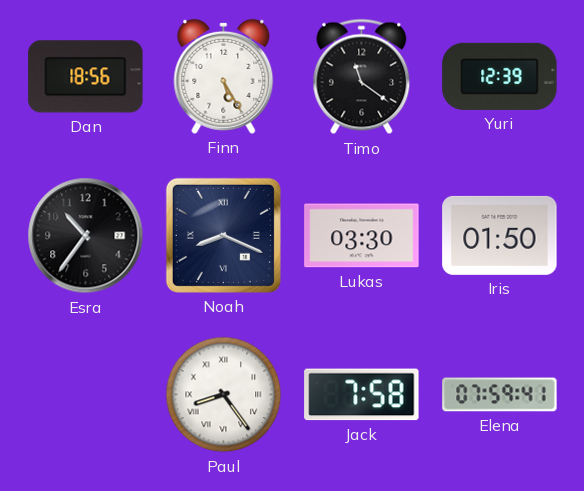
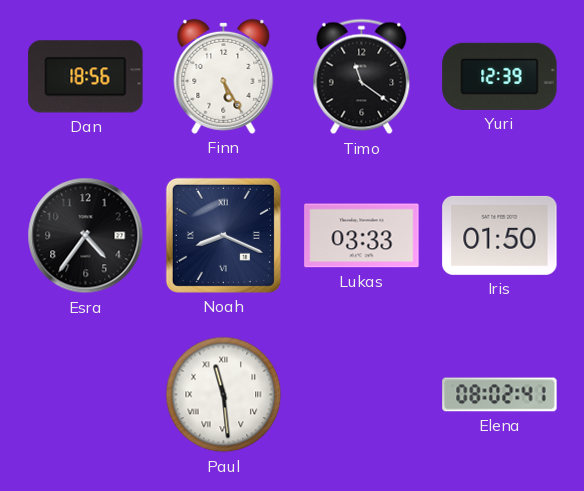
Esra: 10:36 -> 4:36
Lukas: 03:30 -> 03:33
Paul: 8:24 -> 11:29
Jack: 7:58 -> none
Elena: 07:59 -> 08:02
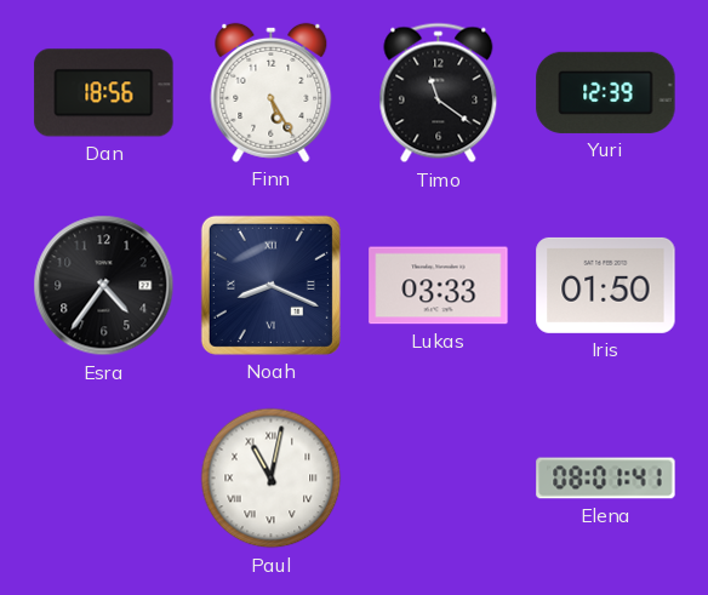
Paul: 11:29 -> 11:02
Elena: 08:02 -> 08:01
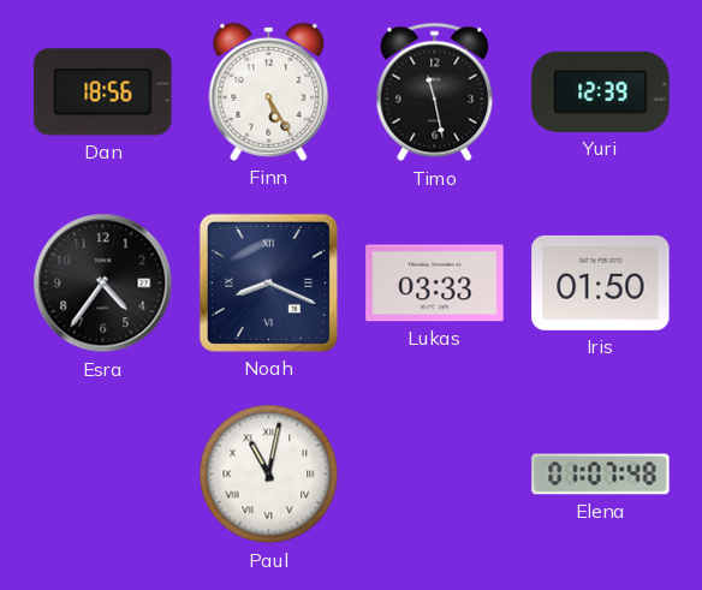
Timo: 11:21 -> 11:28
Elena: 08:01 -> 01:07
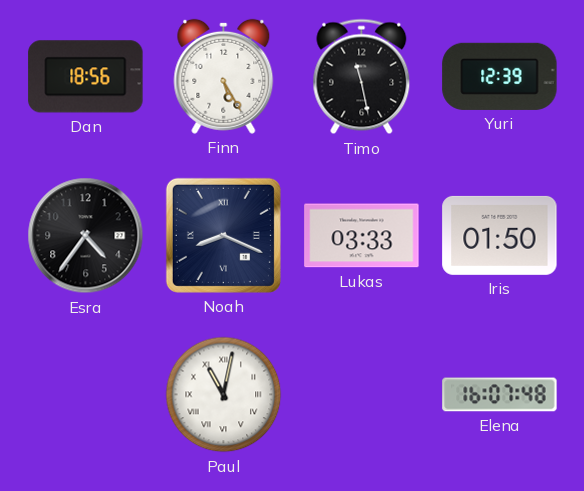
Elena: 01:07 -> 16:07
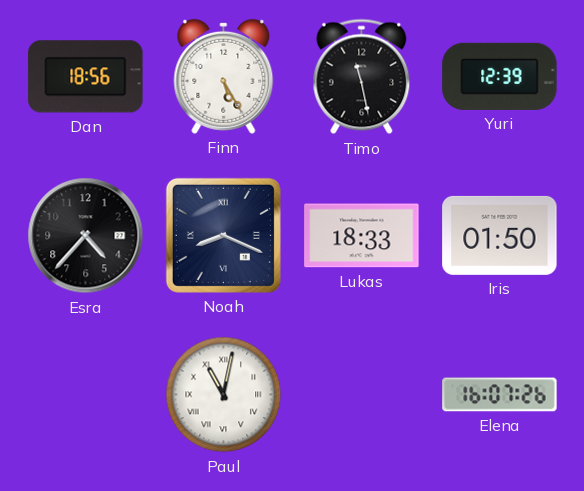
Esra: 4:36 -> 4:37
Lukas: 03:33 -> 18:33
Elena: 16:07:48 -> 16:07:26
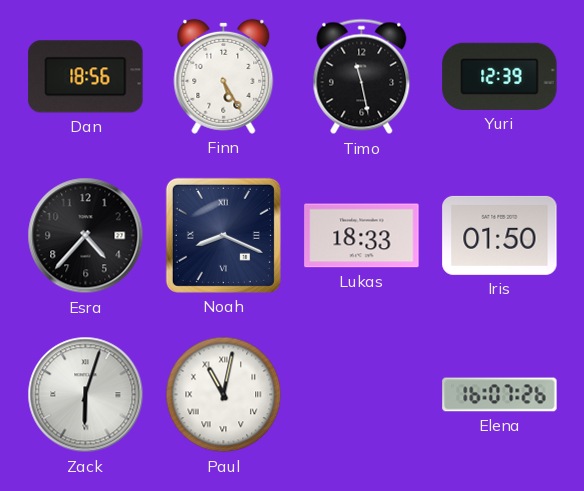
Zack: none -> 6:03
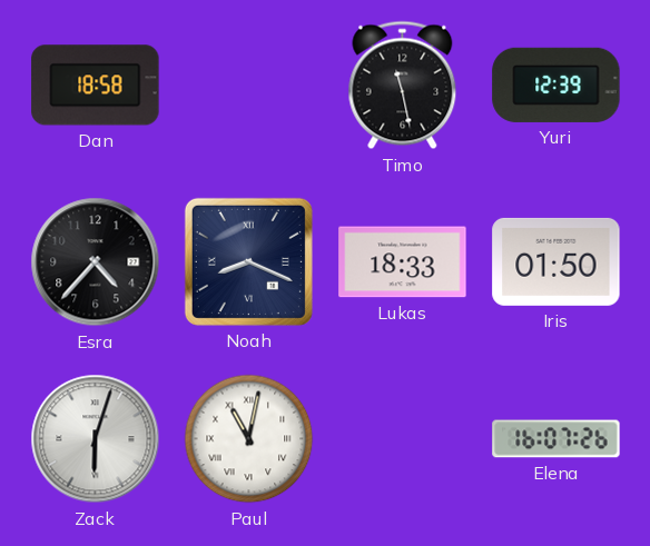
Dan: 18:56 -> 18:58
Finn: 5:25 -> none
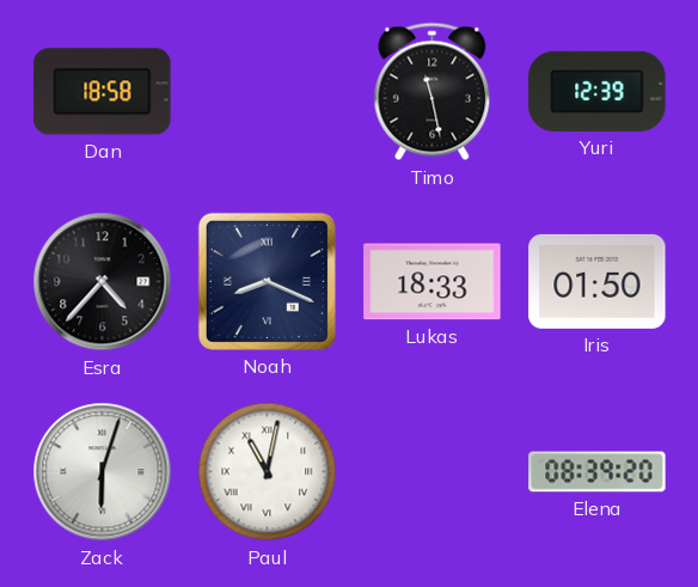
Elena: 16:07 -> 08:39
